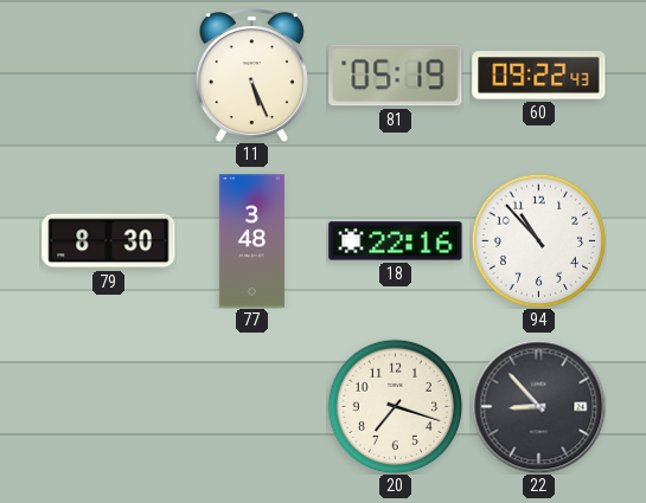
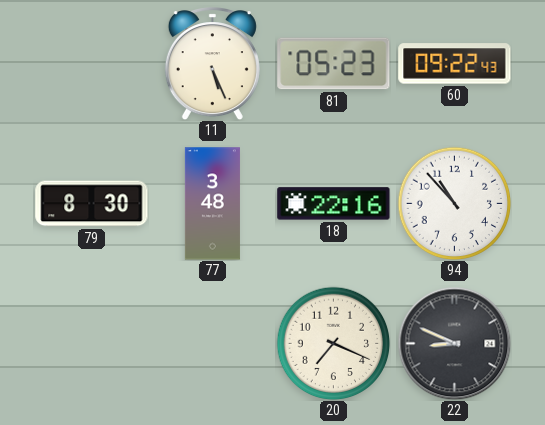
81: 05:19 -> 05:23
20: 7:18 -> 7:19
22: 8:53 -> 8:49
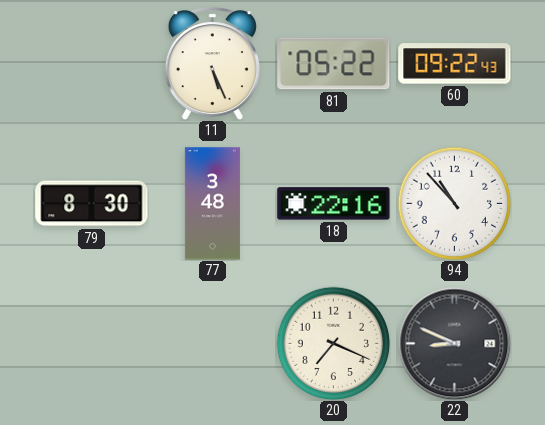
81: 05:23 -> 05:22
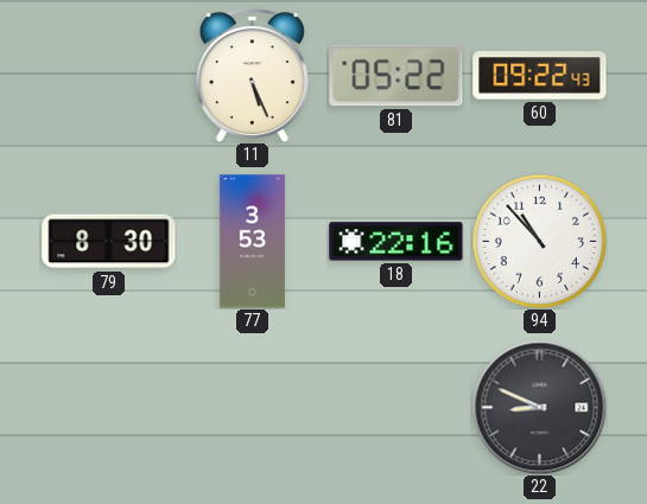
77: 3:48 -> 3:53
20: 7:19 -> none
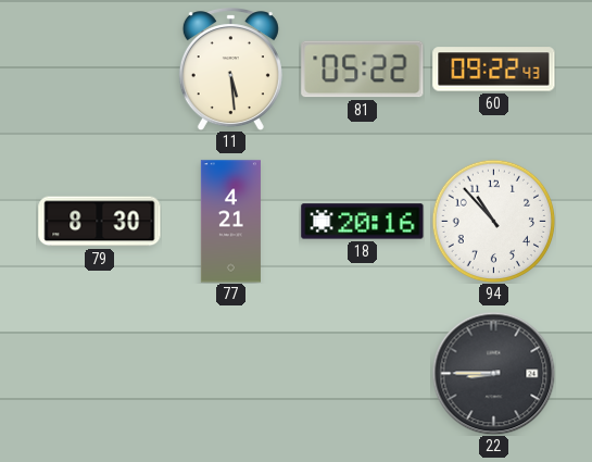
11: 5:26 -> 5:29
77: 3:53 -> 4:21
18: 22:16 -> 20:16
22: 8:49 -> 8:45
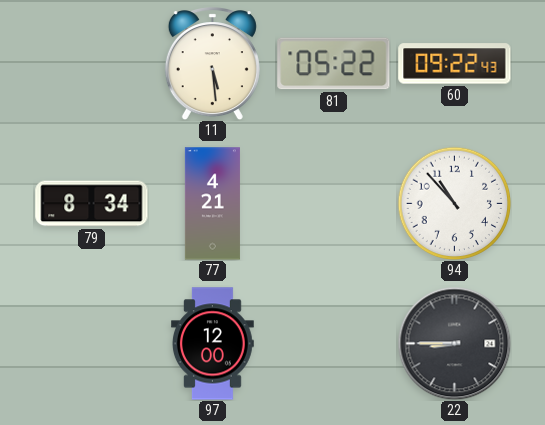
79: 8:30 -> 8:34
18: 20:16 -> none
97: none -> 12:00
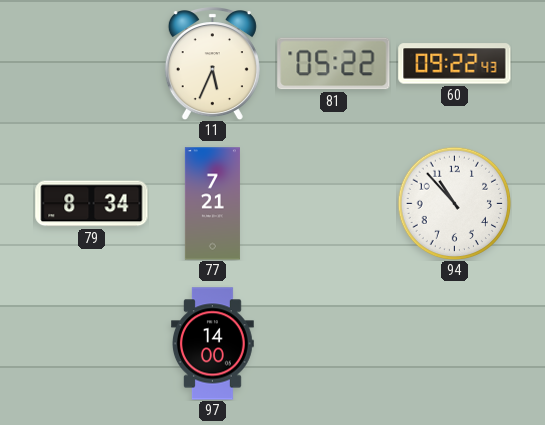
11: 5:29 -> 5:34
77: 4:21 -> 7:21
97: 12:00 -> 14:00
22: 8:45 -> none
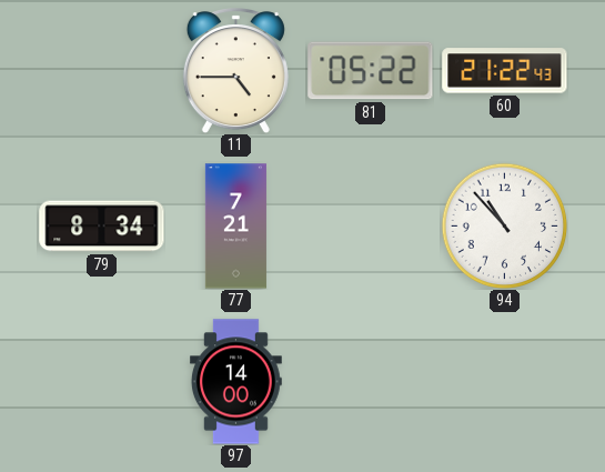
11: 5:34 -> 4:45
60: 09:22 -> 21:22
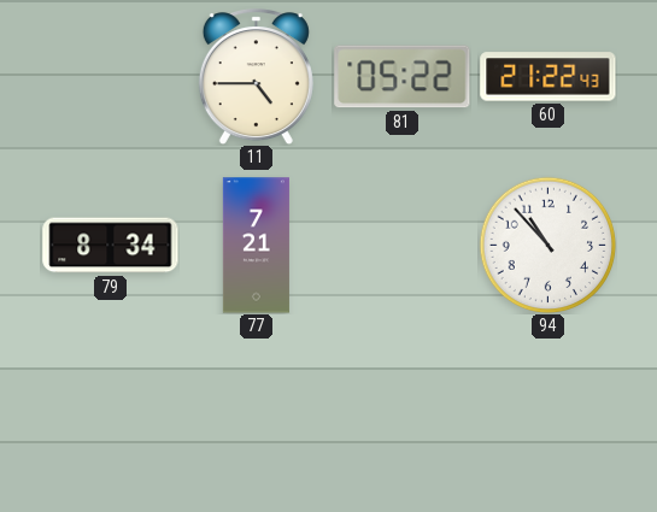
97: 14:00 -> none
